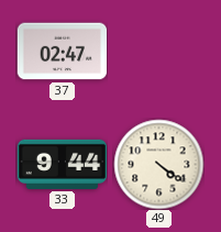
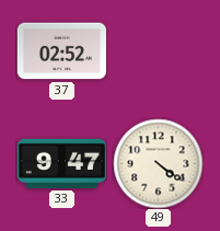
37: 02:47 -> 02:52
33: 9:44 -> 9:47
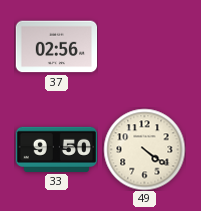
37: 02:52 -> 02:56
33: 9:47 -> 9:50
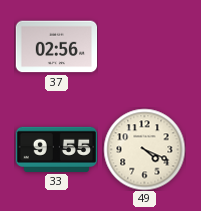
33: 9:50 -> 9:55
49: 4:21 -> 4:19
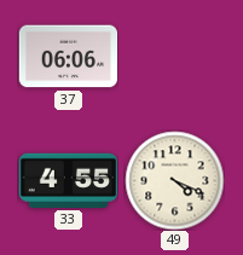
37: 02:56 -> 06:06
33: 9:55 -> 4:55
